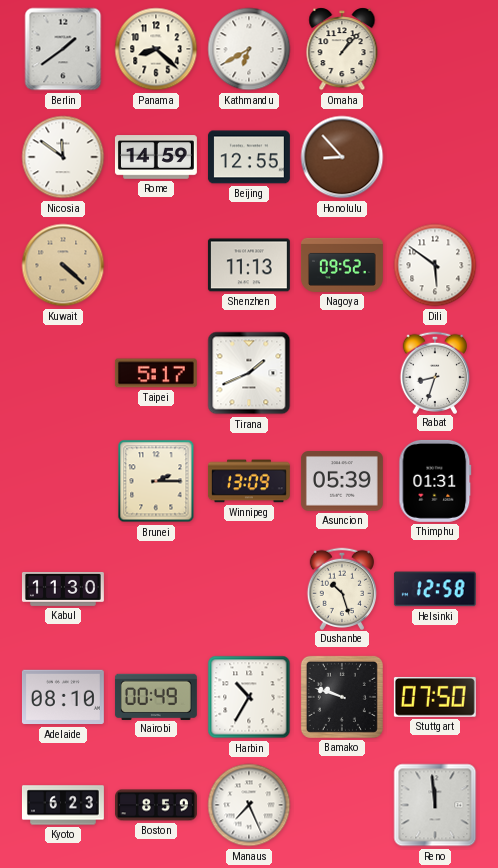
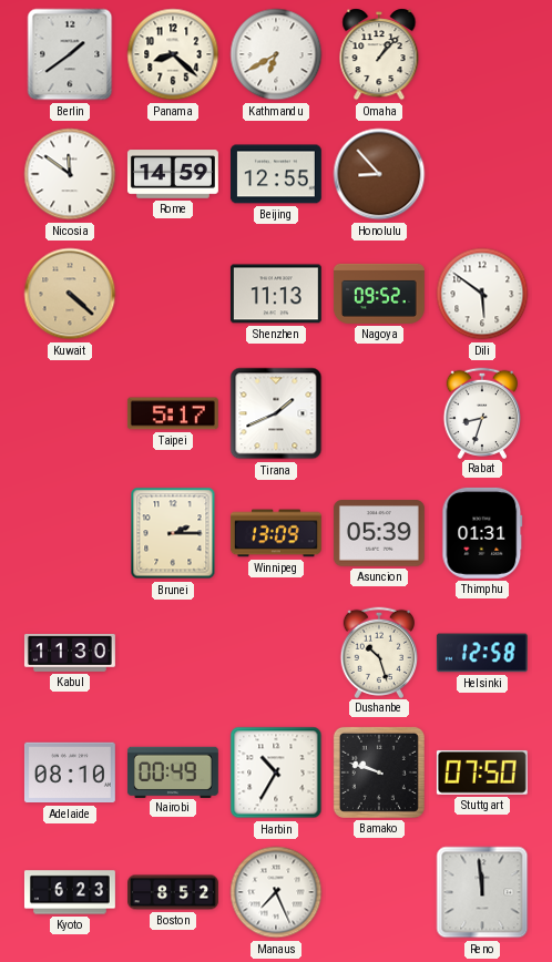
Boston: 8:59 -> 8:52
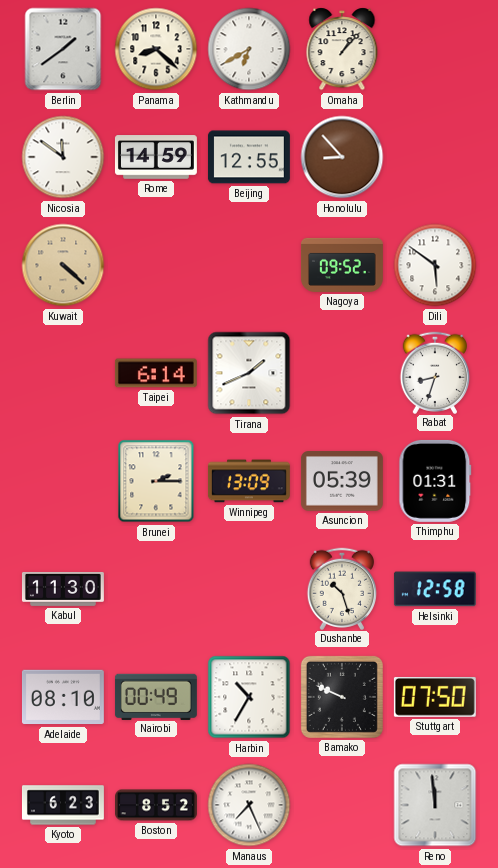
Shenzhen: 11:13 -> none
Taipei: 5:17 -> 6:14
Bamako: 9:48 -> 9:49
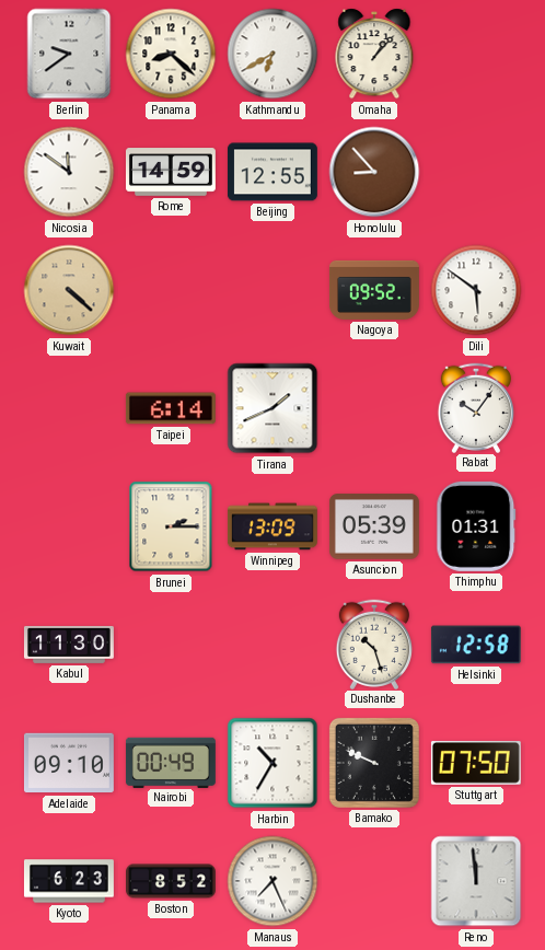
Berlin: 1:39 -> 9:39
Rabat: 8:33 -> 10:06
Adelaide: 08:10 -> 09:10
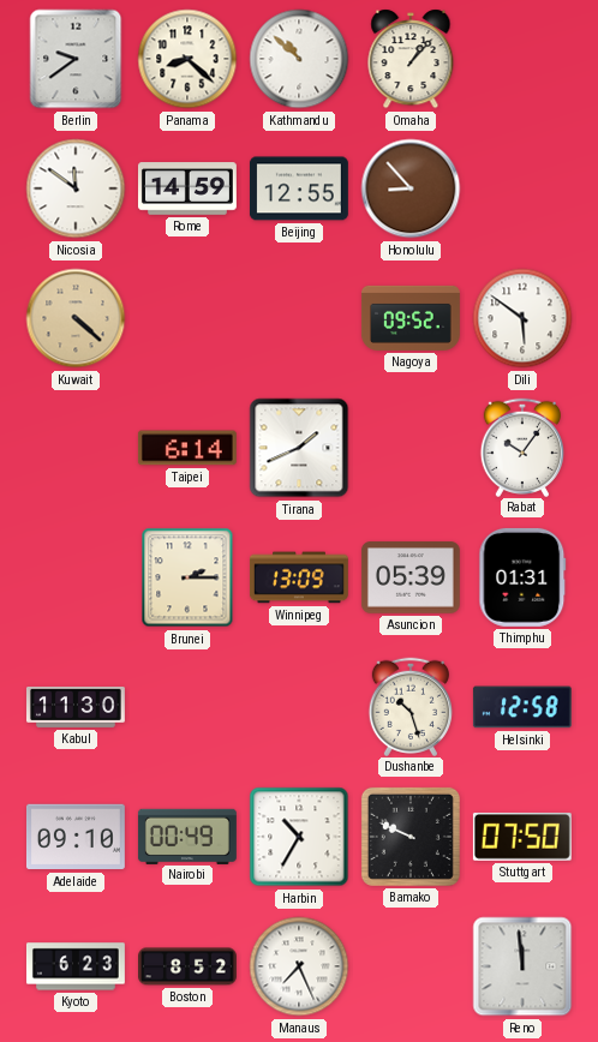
Kathmandu: 6:40 -> 10:52
